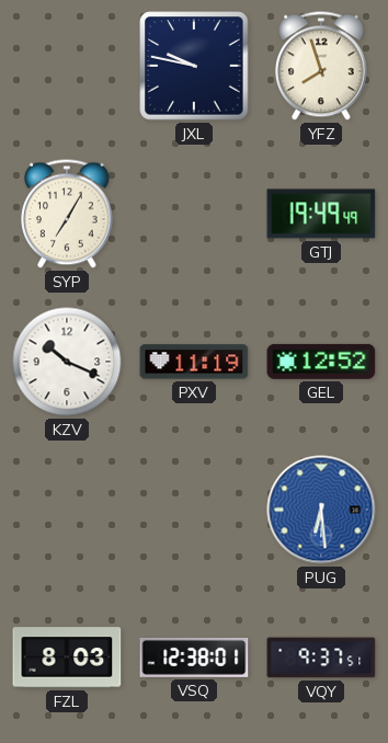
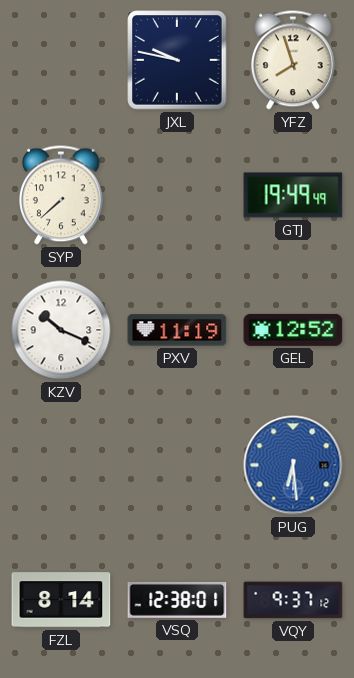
SYP: 7:05 -> 7:38
FZL: 8:03 -> 8:14
VQY: 9:37:51 -> 9:37:12
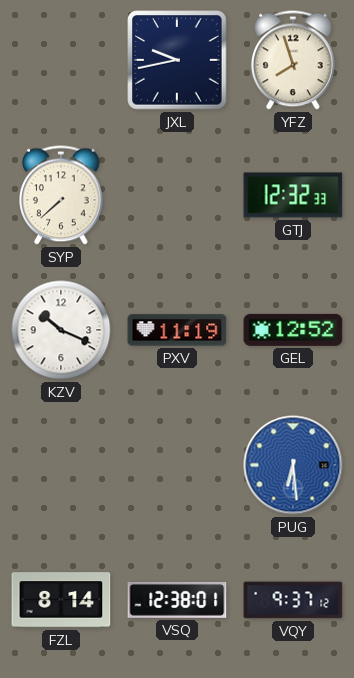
JXL: 9:47 -> 9:43
GTJ: 19:49 -> 12:32
